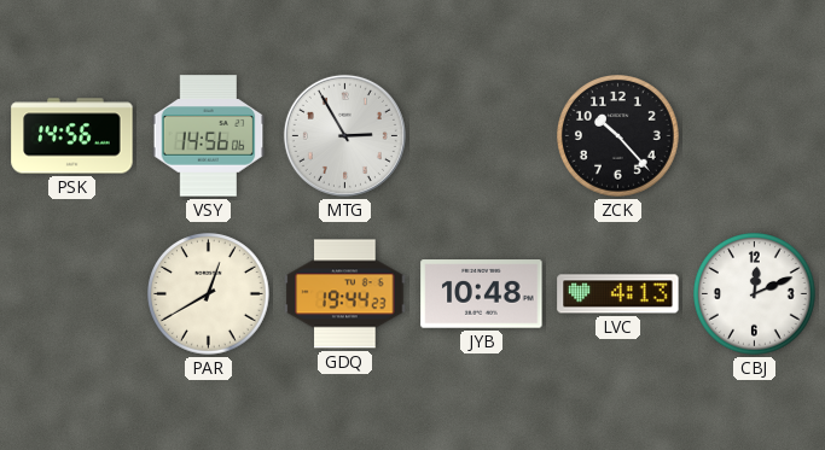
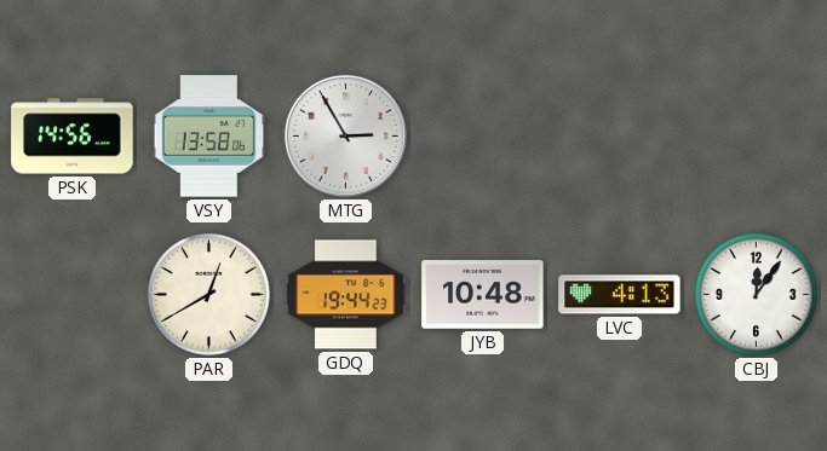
VSY: 14:56 -> 13:58
ZCK: 10:23 -> none
CBJ: 12:11 -> 12:06
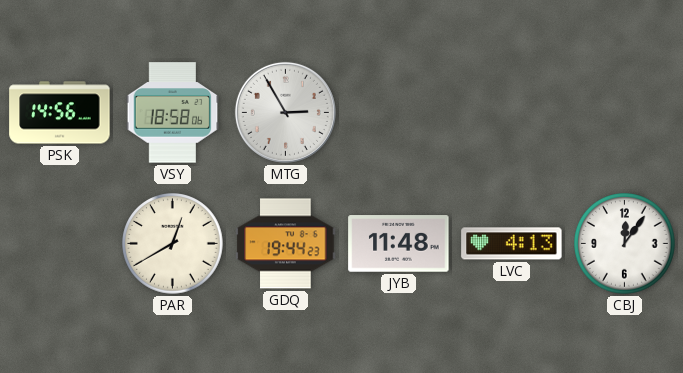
VSY: 13:58 -> 18:58
JYB: 10:48 -> 11:48
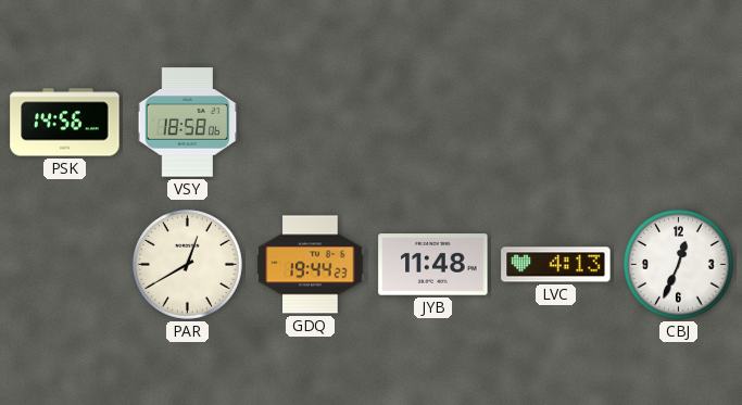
MTG: 2:55 -> none
CBJ: 12:06 -> 12:34
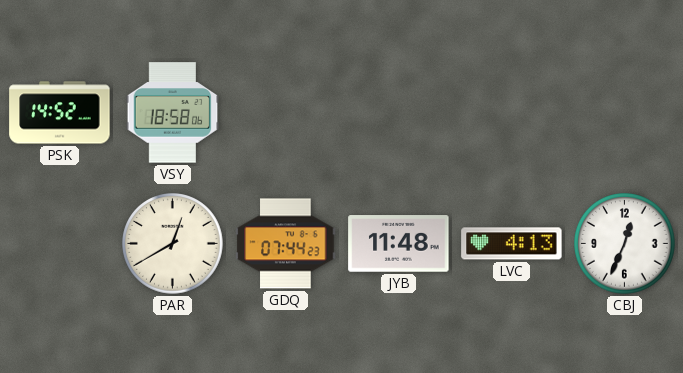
PSK: 14:56 -> 14:52
GDQ: 19:44 -> 07:44
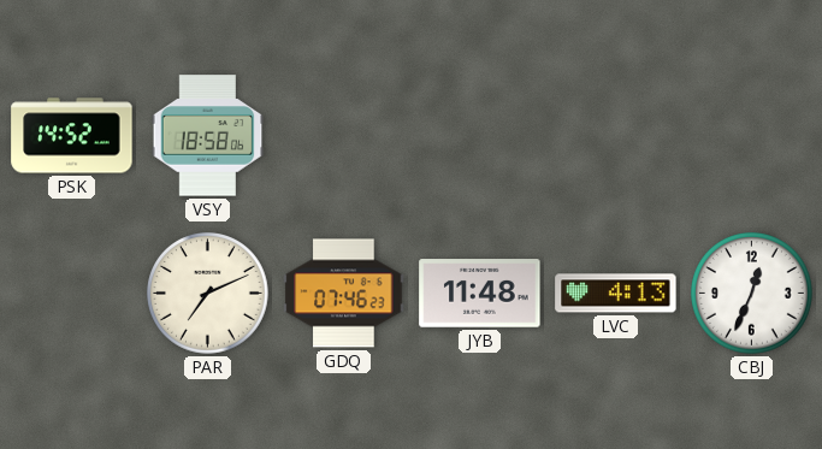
PAR: 12:40 -> 7:11
GDQ: 07:44 -> 07:46
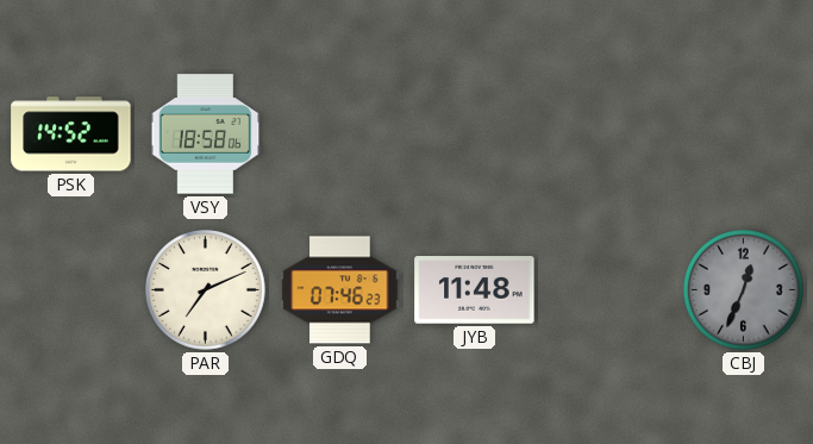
LVC: 4:13 -> none
CBJ dial: white -> grey
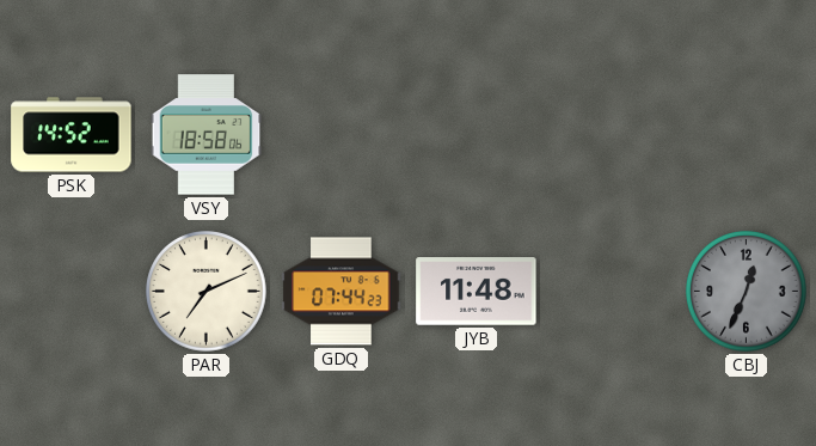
GDQ: 07:46 -> 07:44
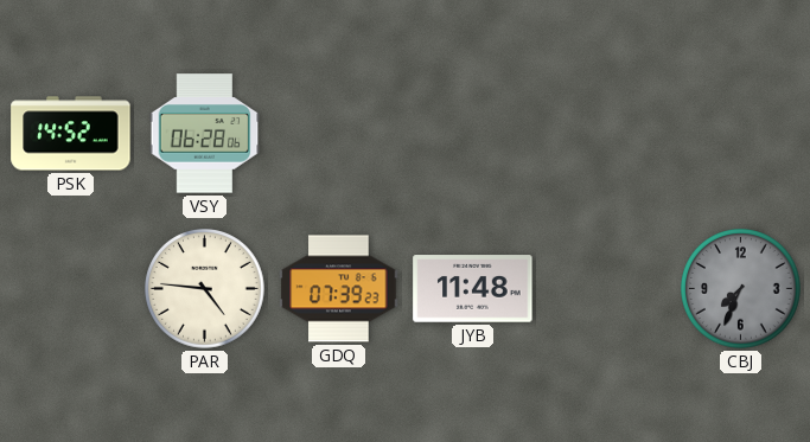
VSY: 18:58 -> 06:28
PAR: 7:11 -> 4:46
GDQ: 07:44 -> 07:39
CBJ: 12:34 -> 7:34
